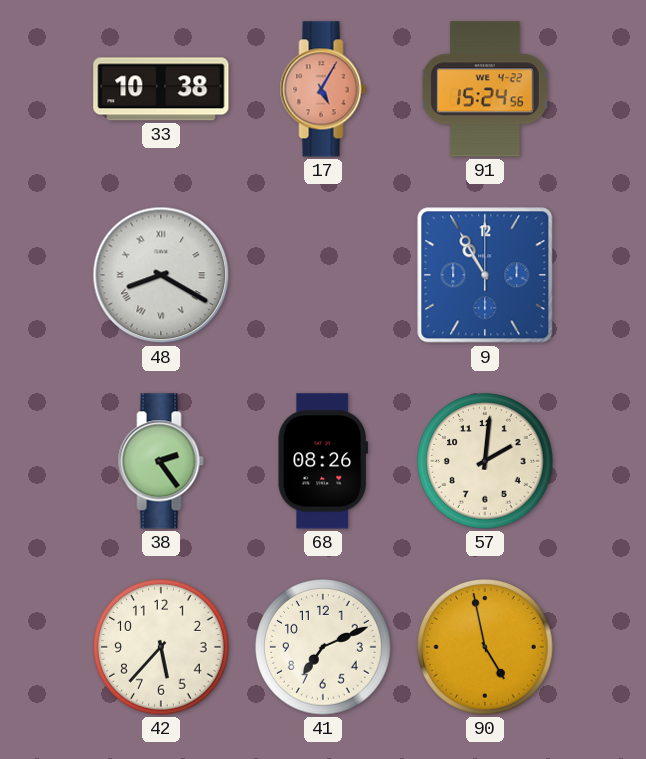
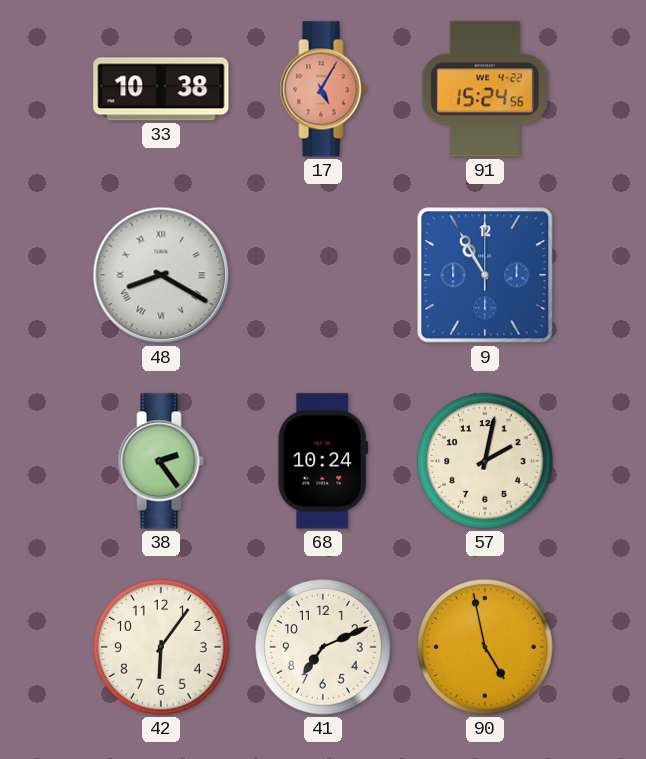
68: 08:26 -> 10:24
57: 2:01 -> 2:02
42: 5:37 -> 6:06
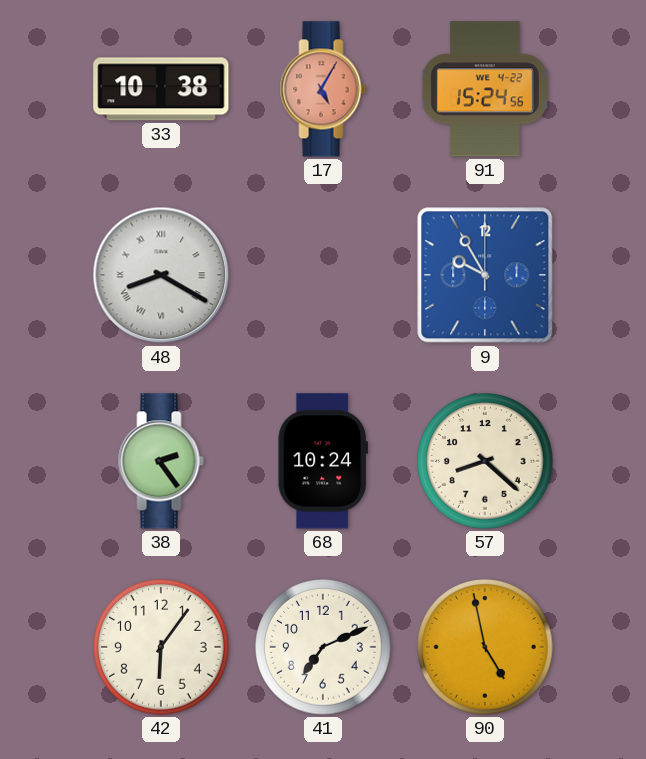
9: 10:55 -> 9:55
57: 2:02 -> 8:22
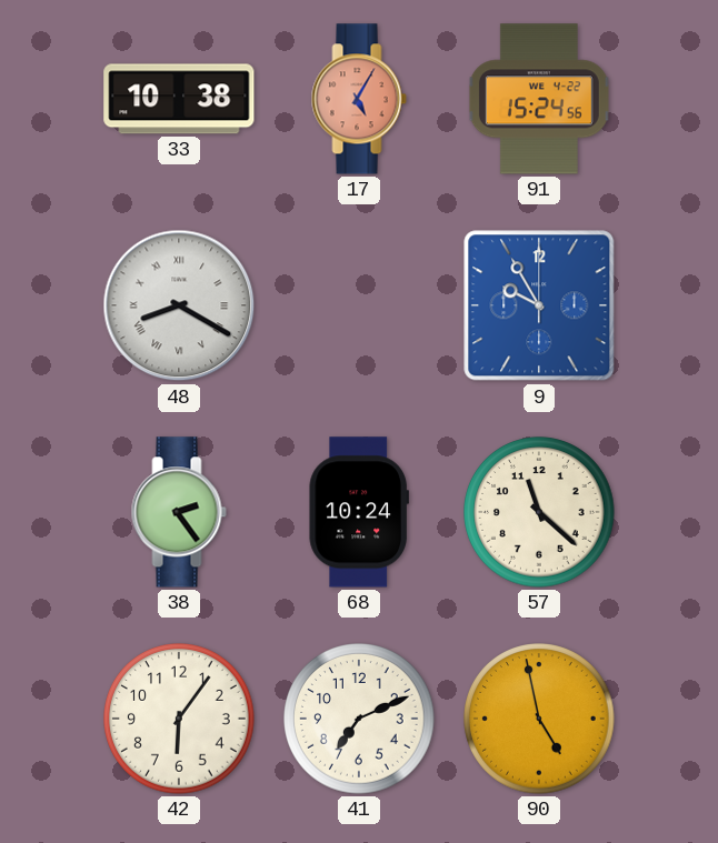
57: 8:22 -> 11:22
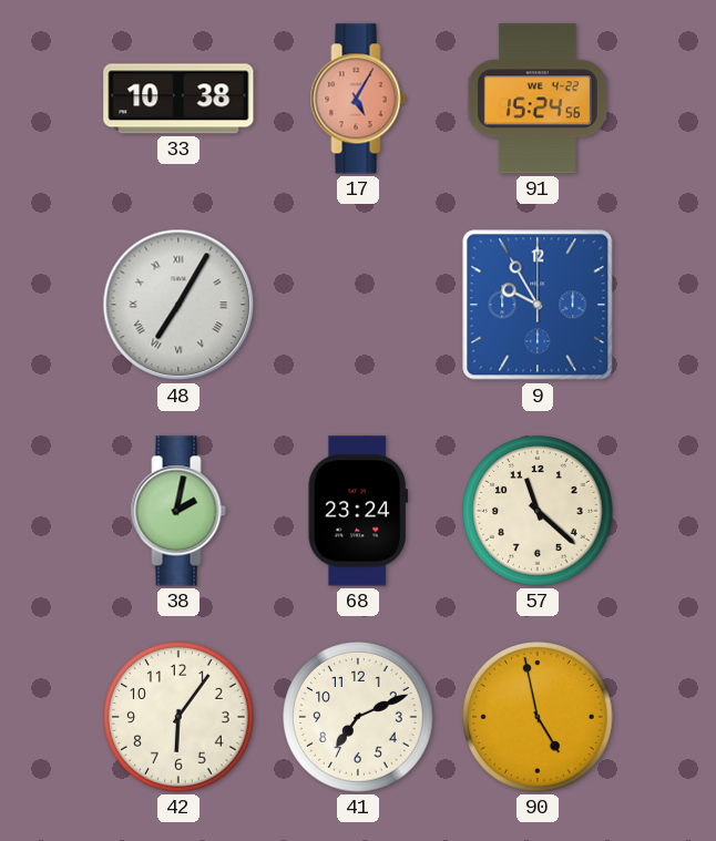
48: 8:20 -> 7:05
38: 2:24 -> 2:02
68: 10:24 -> 23:24
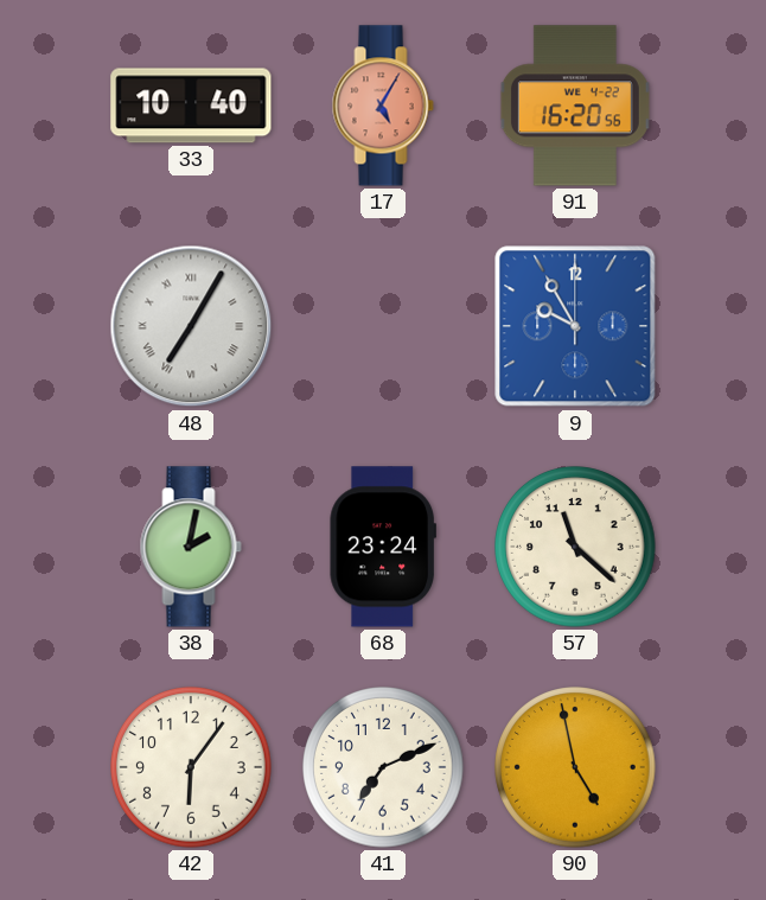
33: 10:38 -> 10:40
91: 15:24 -> 16:20
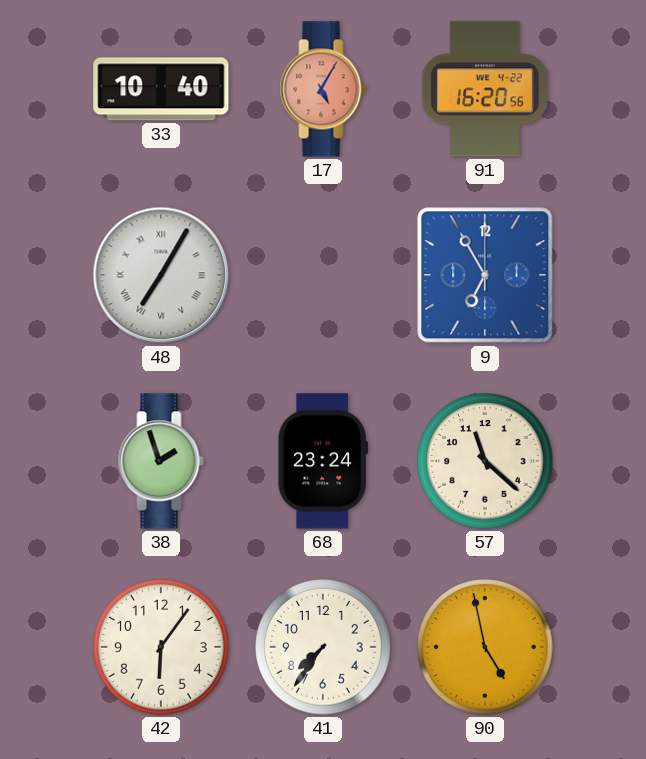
9: 9:55 -> 6:55
38: 2:02 -> 1:57
41: 7:11 -> 7:36
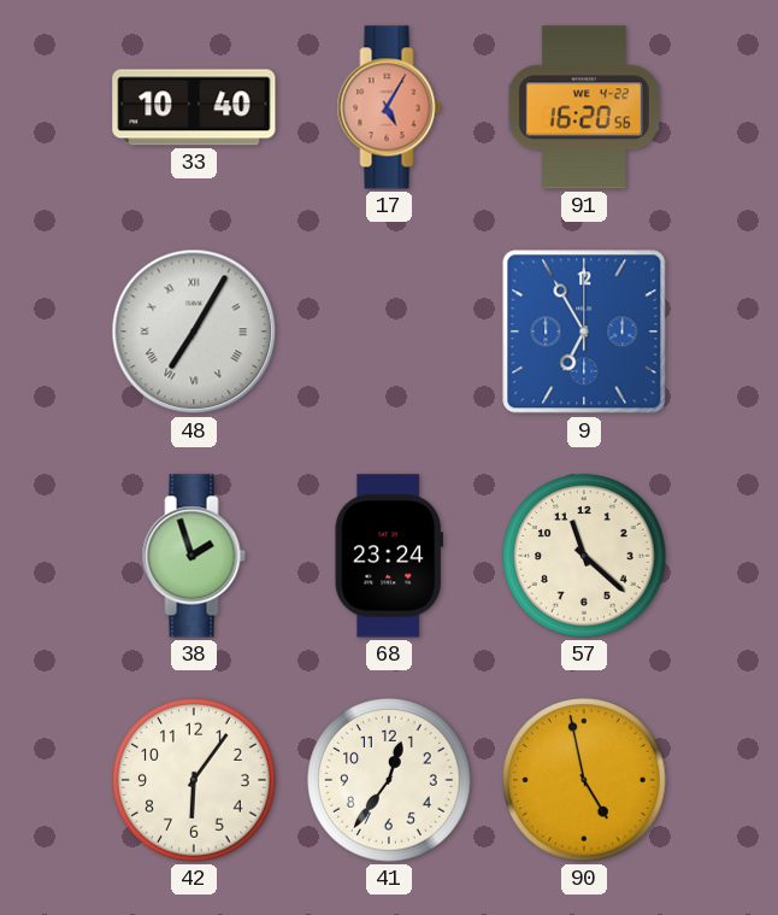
41: 7:36 -> 12:36
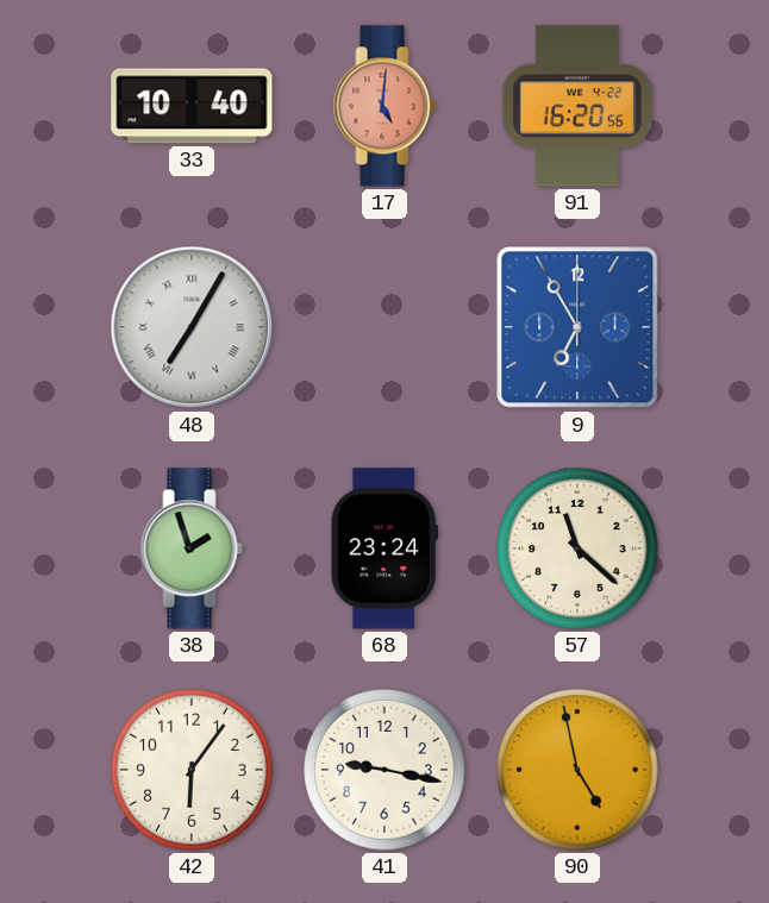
17: 5:05 -> 5:01
41: 12:36 -> 9:17
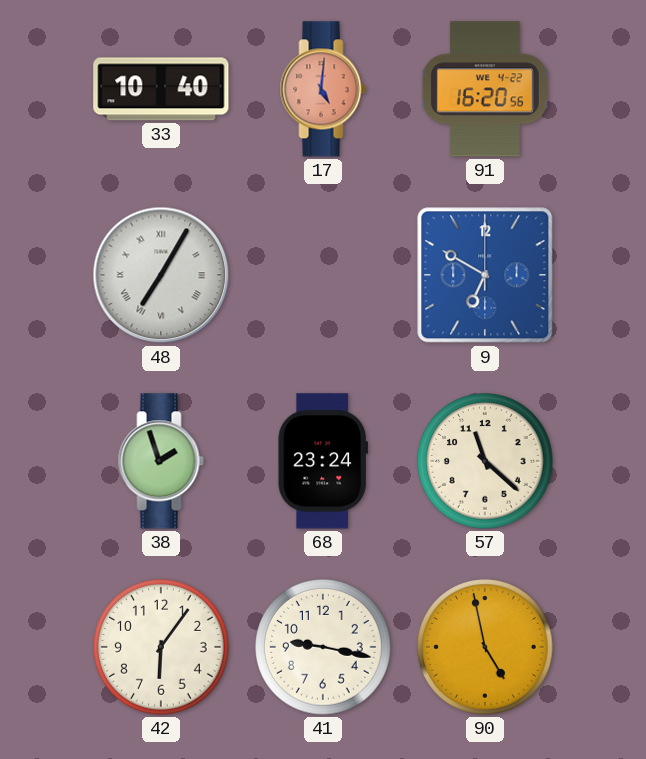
9: 6:55 -> 6:50
